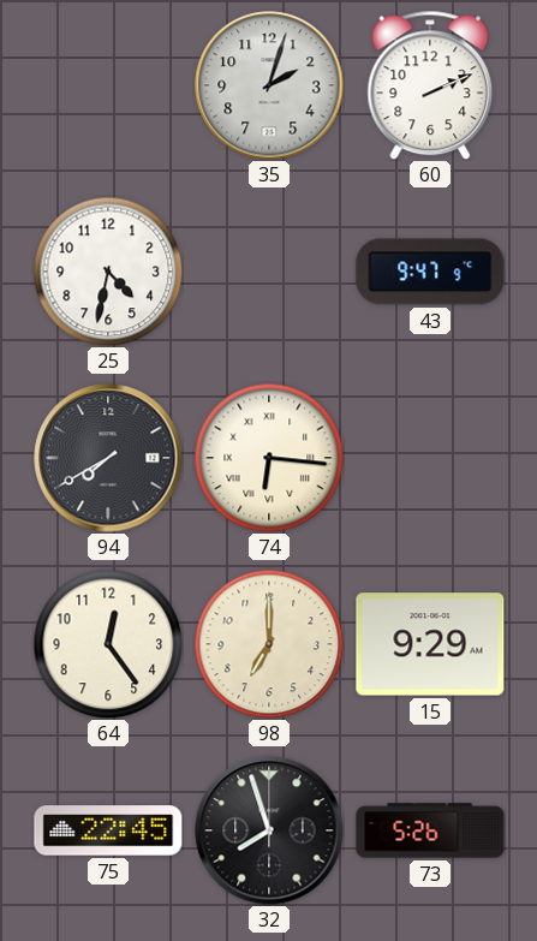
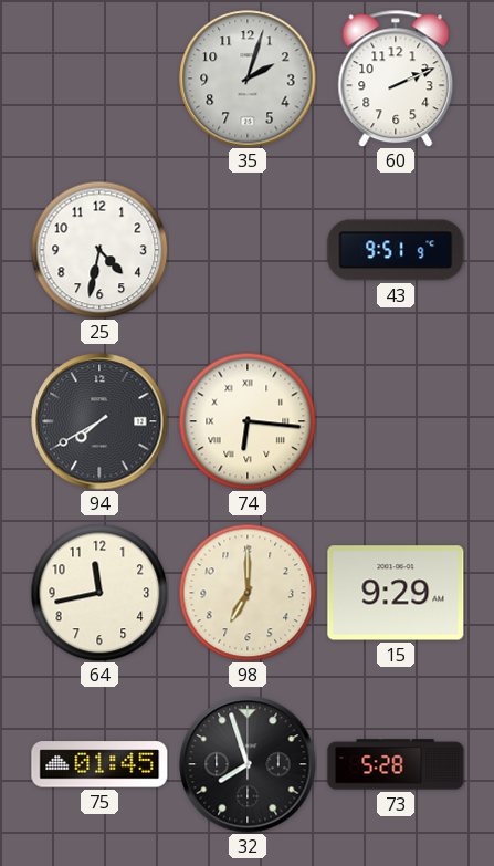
43: 9:47 -> 9:51
64: 12:24 -> 11:43
75: 22:45 -> 01:45
73: 5:26 -> 5:28
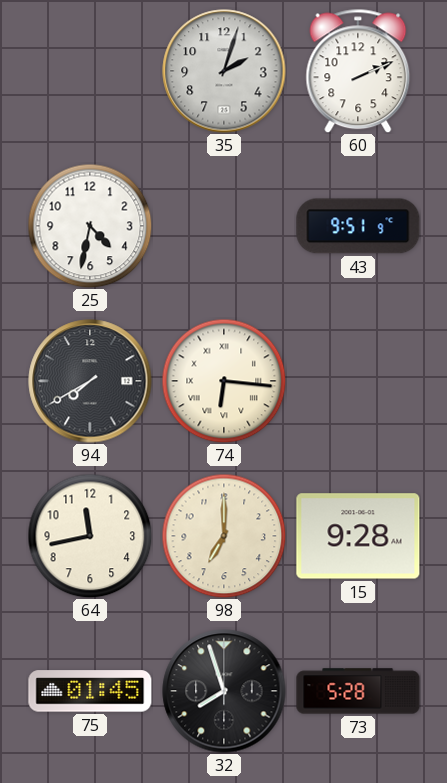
15: 9:29 -> 9:28
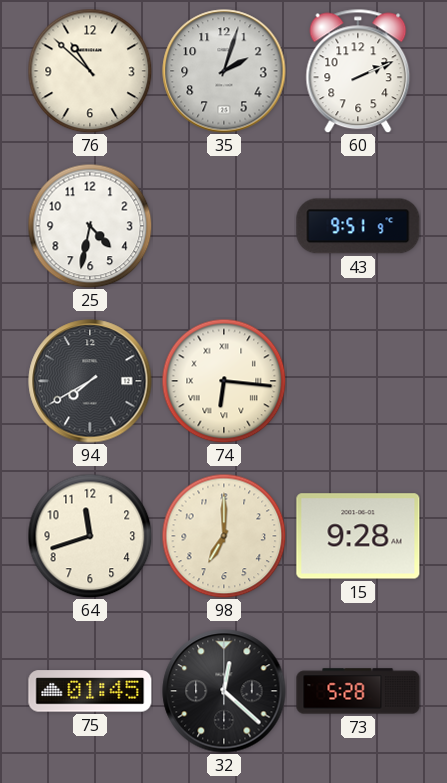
76: none -> 10:52
64: 11:43 -> 11:42
32: 7:57 -> 12:22
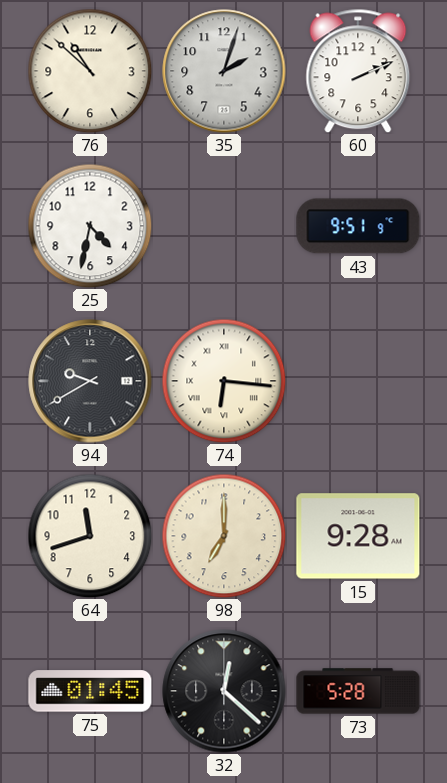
94: 7:40 -> 9:40
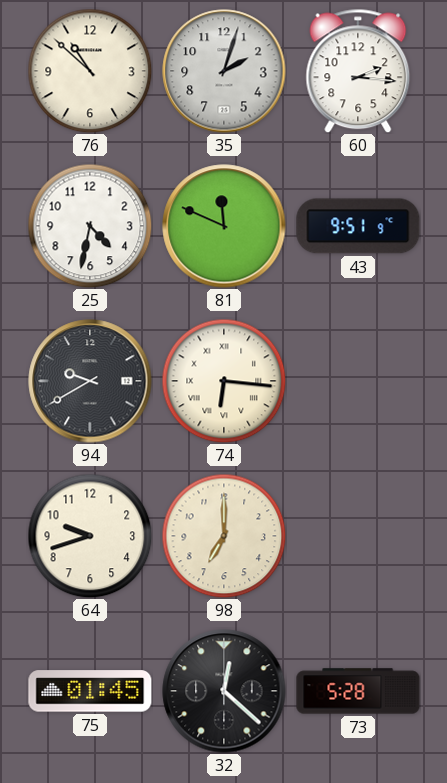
60: 2:11 -> 2:16
81: none -> 11:49
64: 11:42 -> 9:42
15: 9:28 -> none
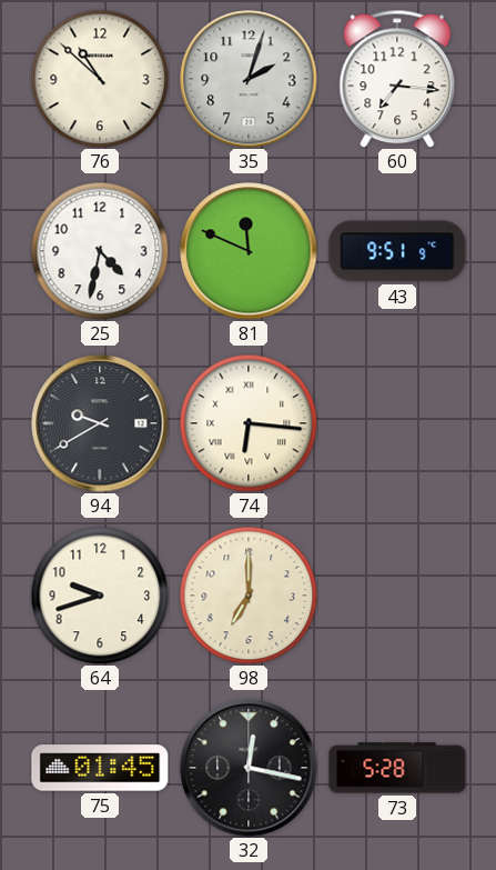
60: 2:16 -> 7:16
32: 12:22 -> 12:17
